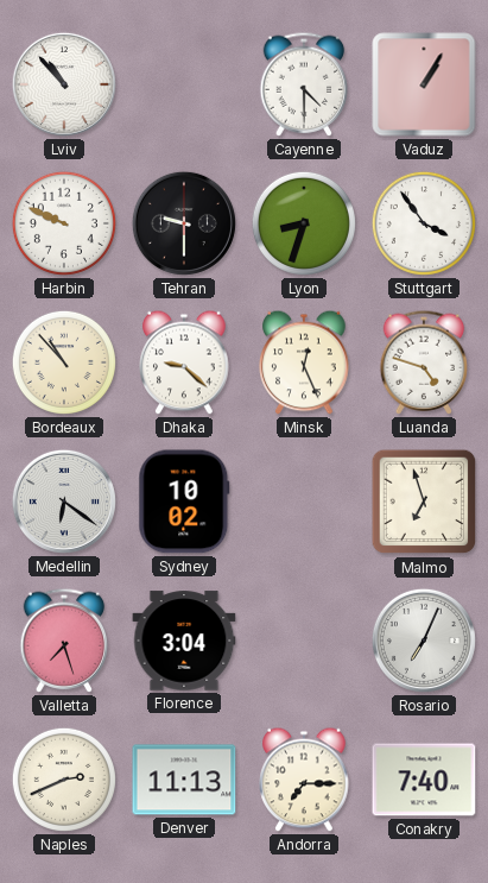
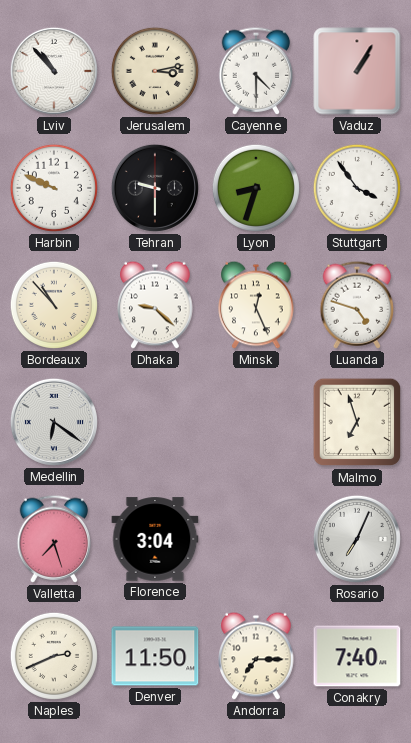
Jerusalem: none -> 3:13
Sydney: 10:02 -> none
Denver: 11:13 -> 11:50
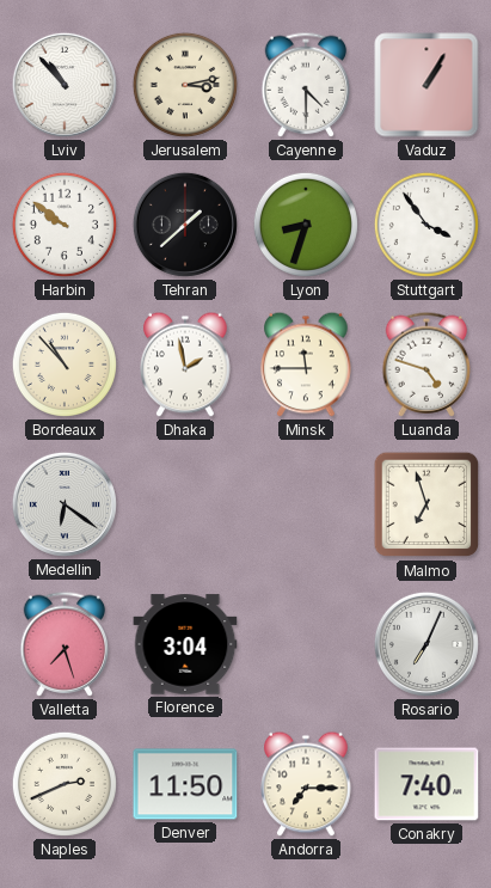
Harbin: 9:49 -> 9:51
Tehran: 9:30 -> 1:38
Dhaka: 9:22 -> 1:58
Minsk: 12:26 -> 11:45
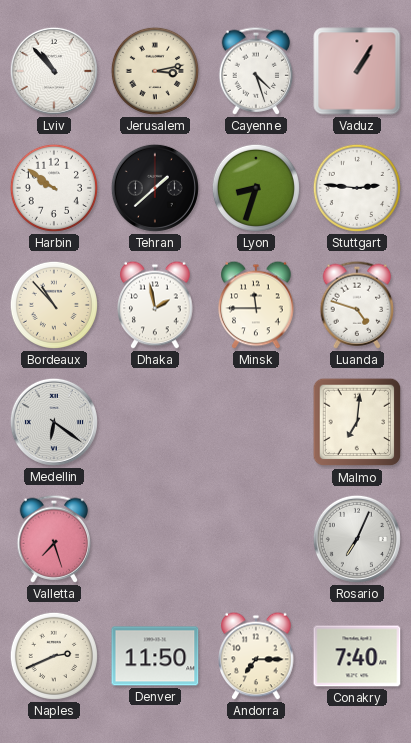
Cayenne: 4:30 -> 4:27
Stuttgart: 3:54 -> 2:46
Malmo: 6:57 -> 7:01
Florence: 3:04 -> none
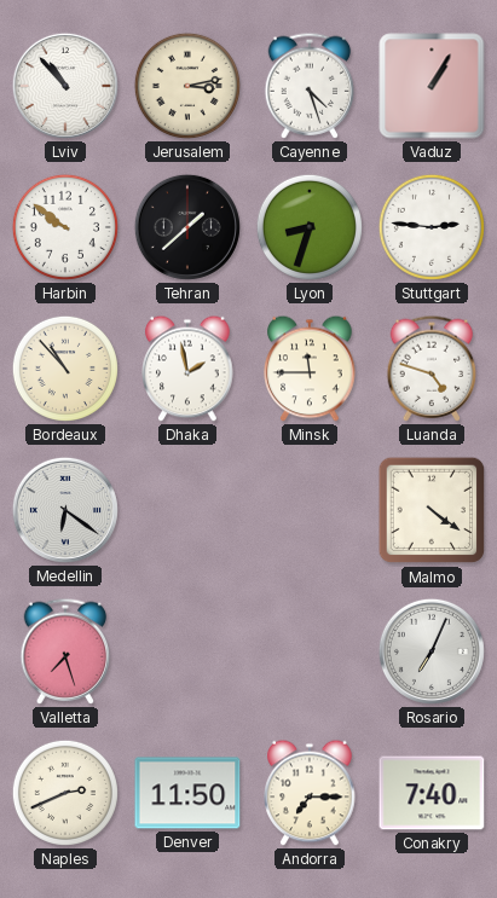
Malmo: 7:01 -> 4:21
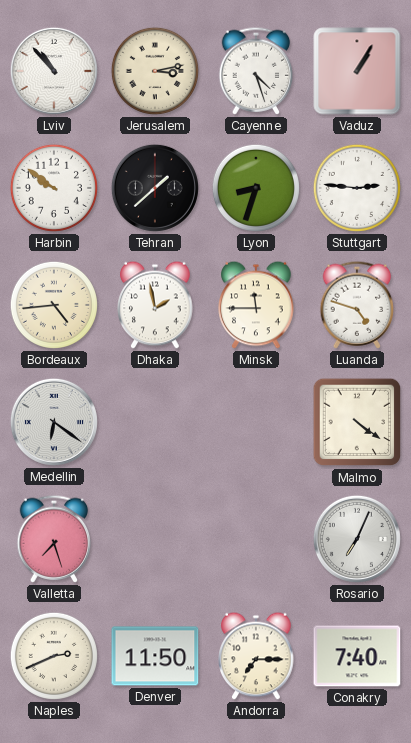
Bordeaux: 10:53 -> 4:44
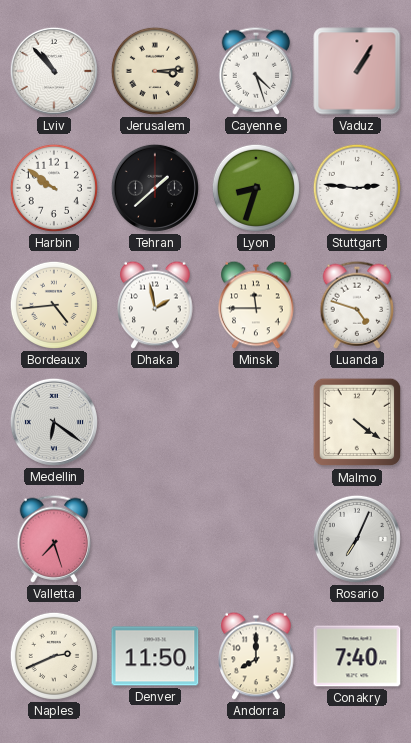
Jerusalem: 3:13 -> 3:14
Andorra: 7:15 -> 8:00
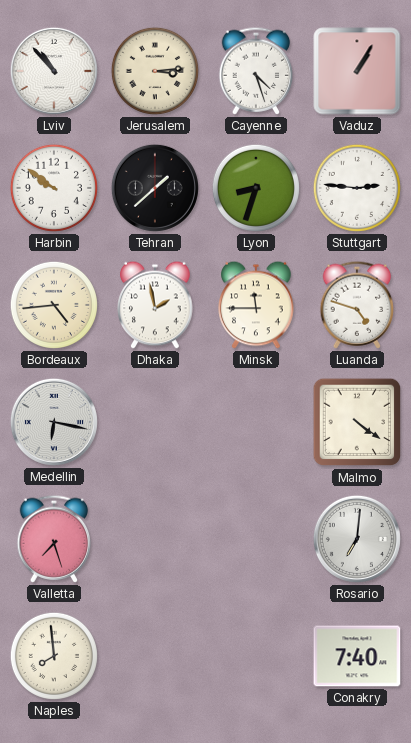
Medellin: 6:21 -> 6:17
Rosario: 7:04 -> 7:01
Naples: 2:41 -> 7:59
Denver: 11:50 -> none
Andorra: 8:00 -> none
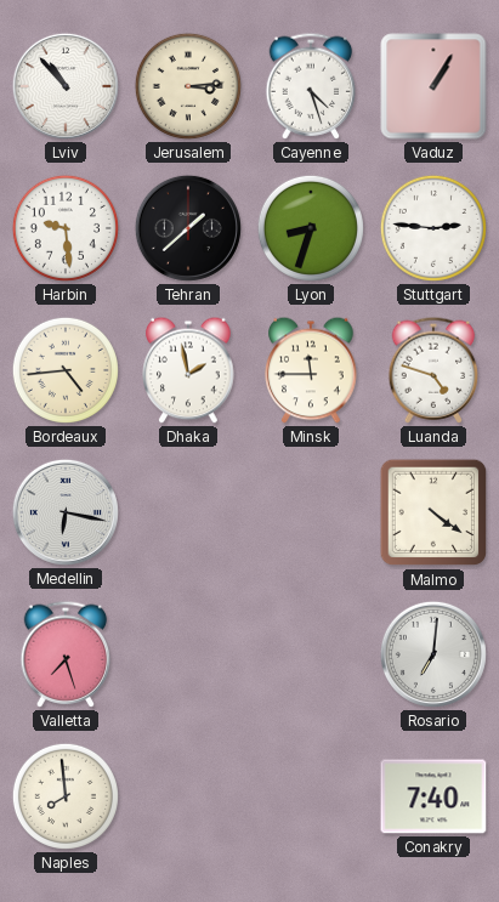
Harbin: 9:51 -> 9:29
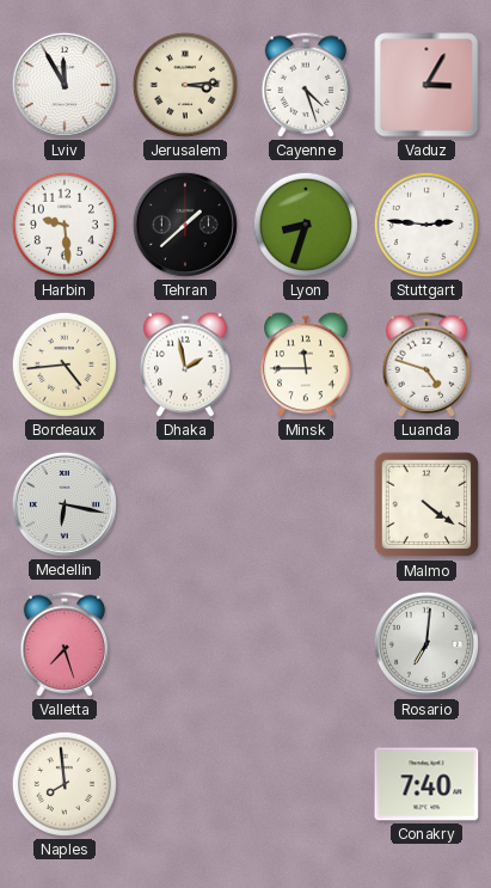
Lviv: 10:53 -> 11:55
Vaduz: 1:05 -> 3:05
